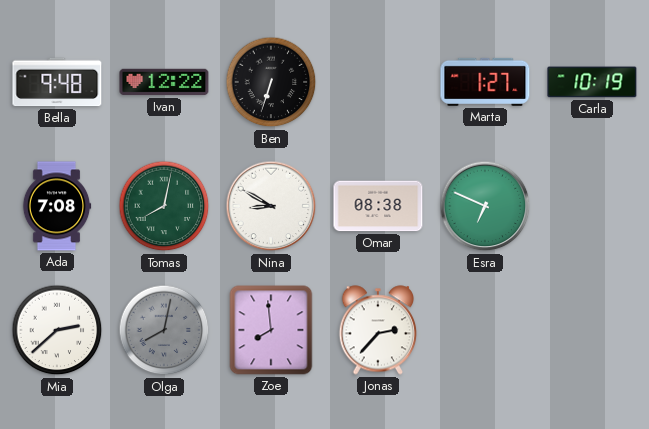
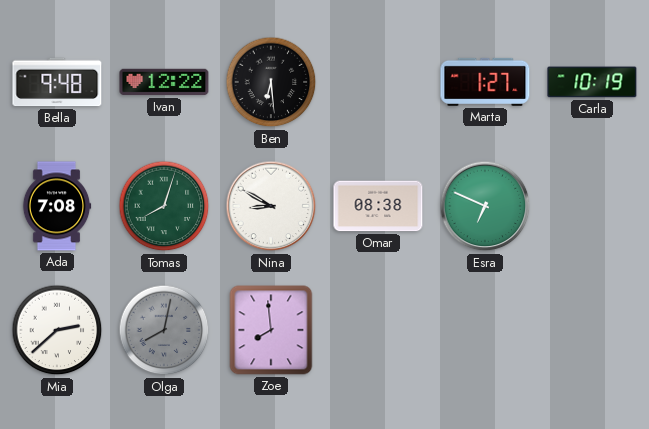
Ben: 6:33 -> 6:29
Tomas: 8:02 -> 8:03
Jonas: 2:37 -> none
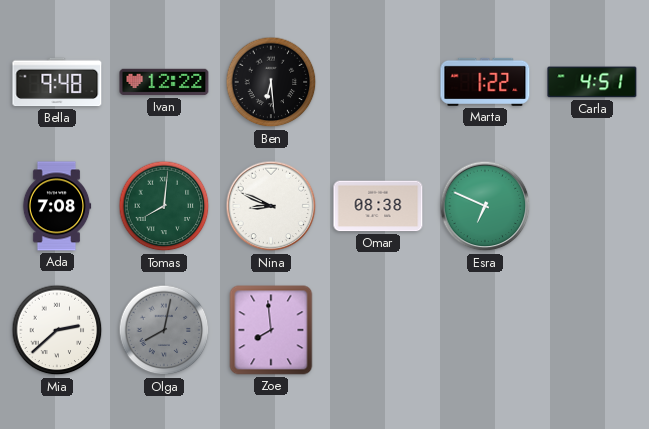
Marta: 1:27 -> 1:22
Carla: 10:19 -> 4:51
Tomas: 8:03 -> 8:01
Nina: 8:50 -> 8:49
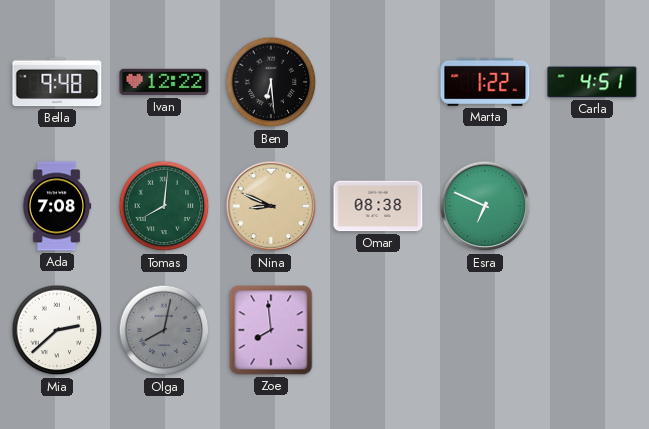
Nina dial: white -> champagne
